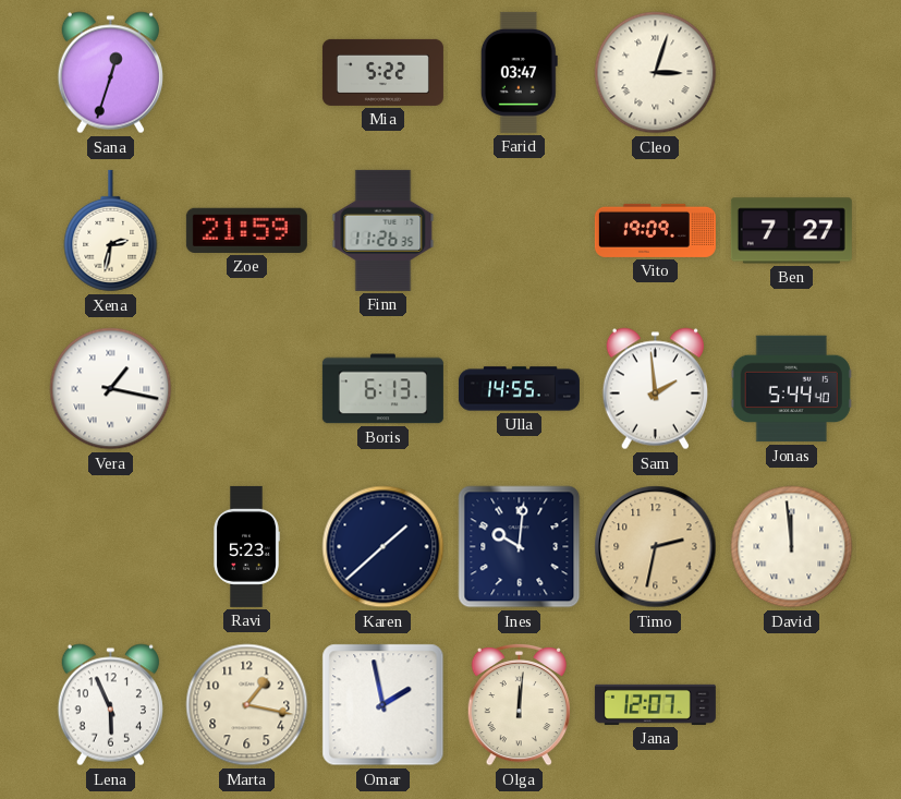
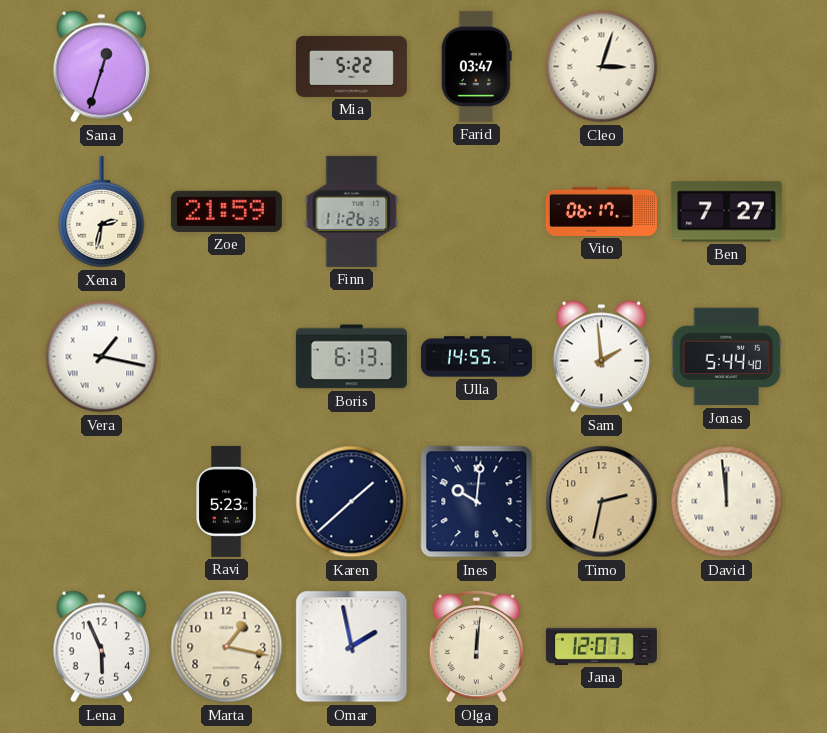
Vito: 19:09 -> 06:17
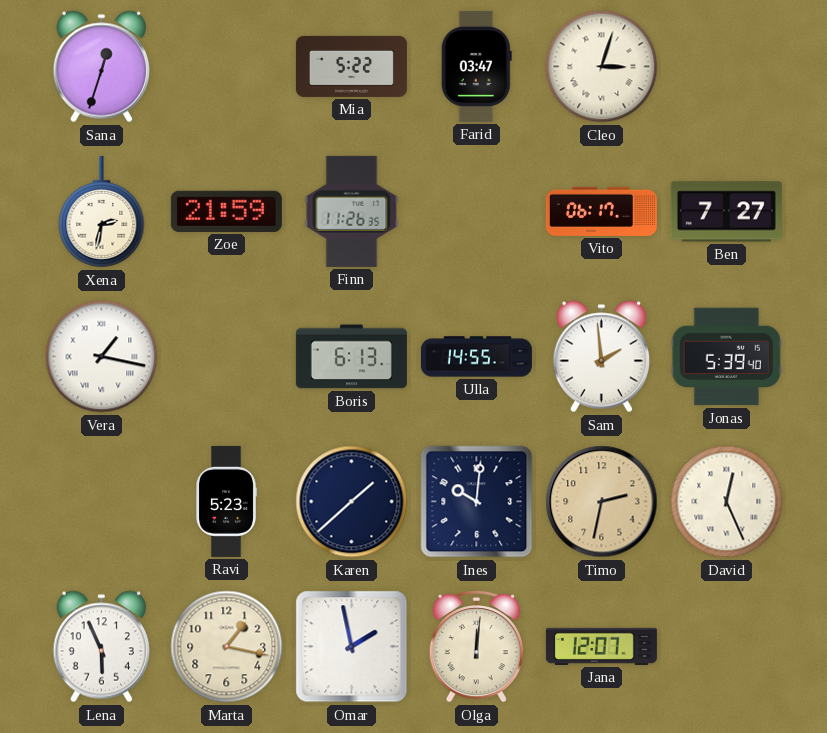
Jonas: 5:44 -> 5:39
David: 11:59 -> 12:26
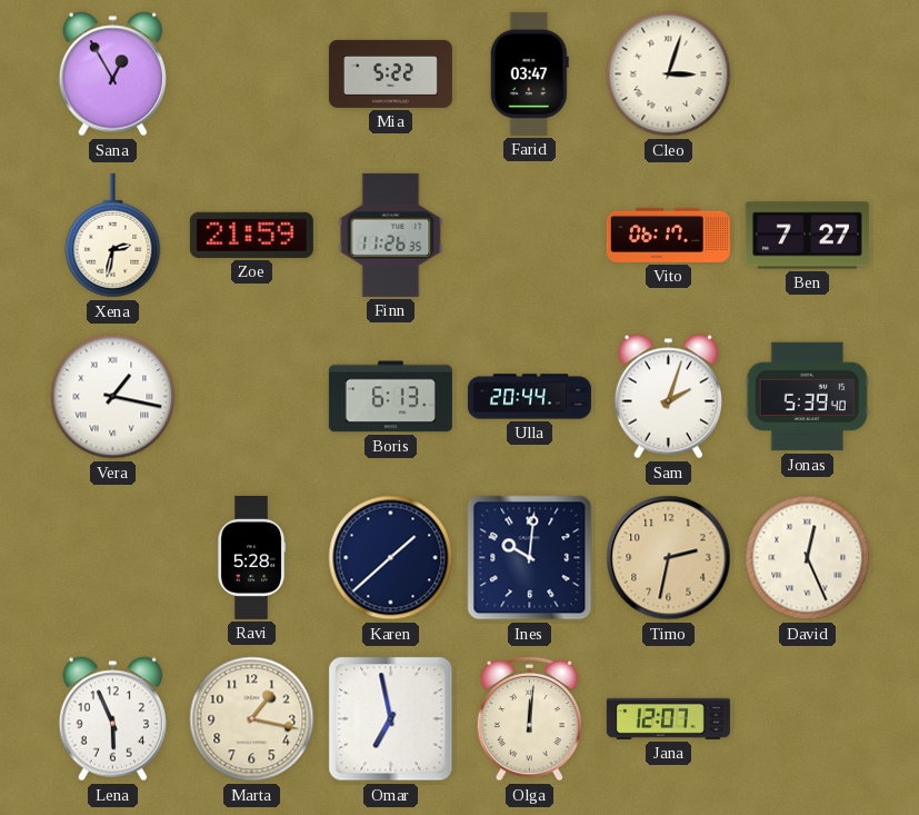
Sana: 12:33 -> 12:55
Ulla: 14:55 -> 20:44
Sam: 1:59 -> 2:03
Ravi: 5:23 -> 5:28
Omar: 1:58 -> 6:58
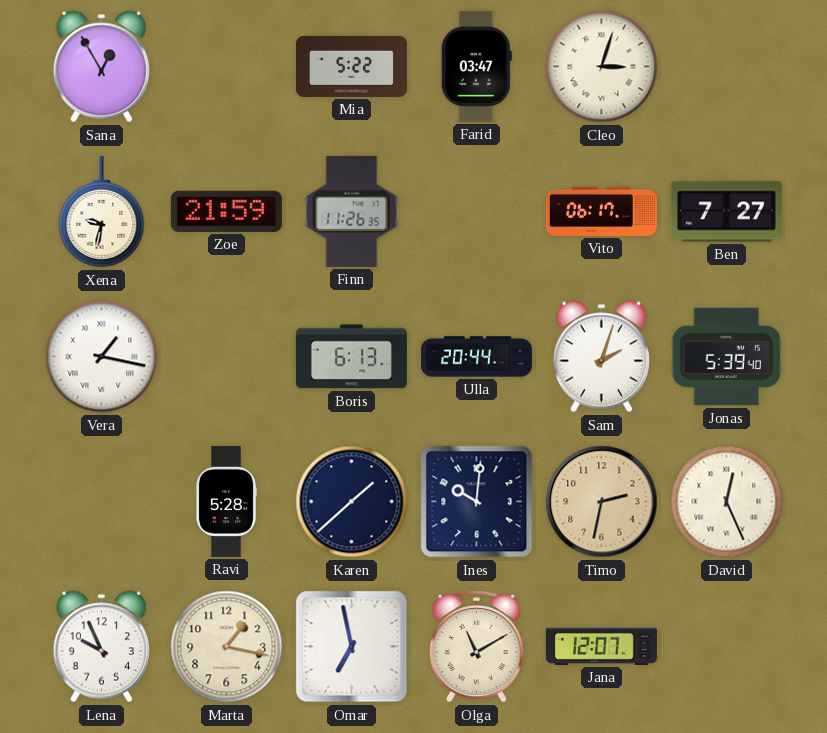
Xena: 2:32 -> 9:32
Lena: 5:56 -> 9:56
Olga: 12:01 -> 11:10
